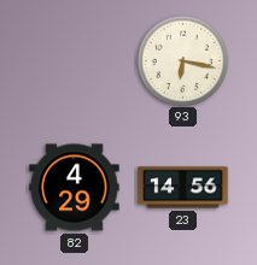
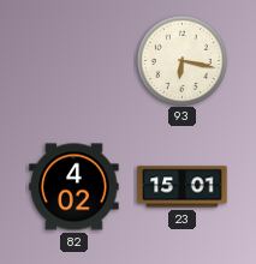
82: 4:29 -> 4:02
23: 14:56 -> 15:01
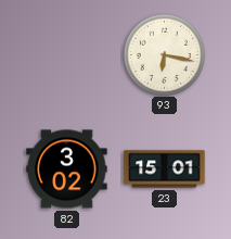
82: 4:02 -> 3:02
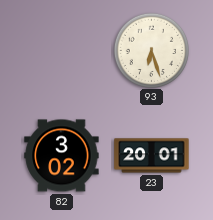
93: 6:17 -> 6:27
23: 15:01 -> 20:01
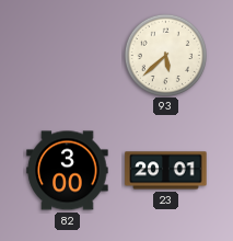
93: 6:27 -> 5:38
82: 3:02 -> 3:00
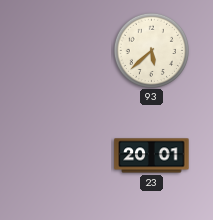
82: 3:00 -> none
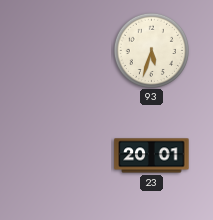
93: 5:38 -> 5:33
